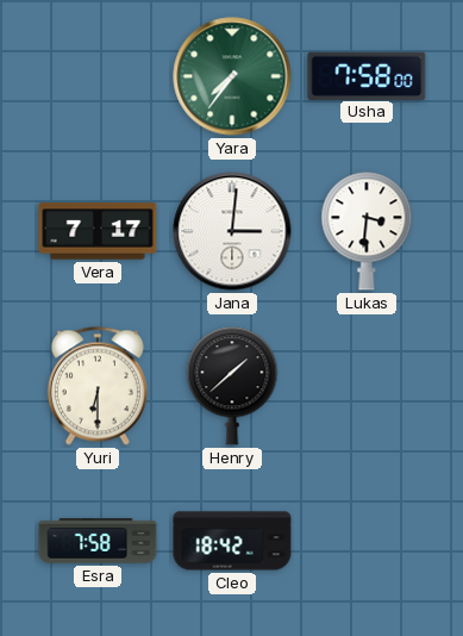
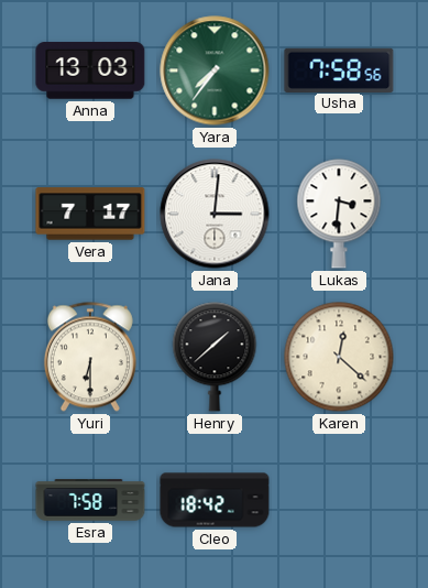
Anna: none -> 13:03
Usha: 7:58:00 -> 7:58:56
Karen: none -> 12:22
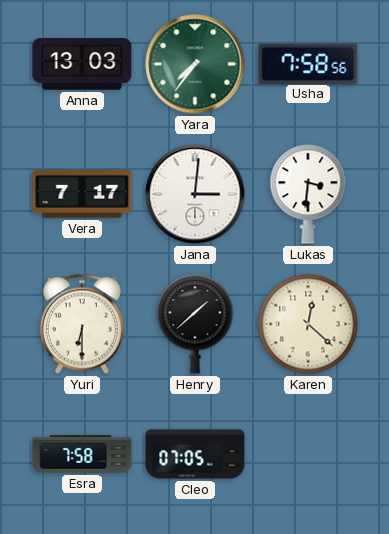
Cleo: 18:42 -> 07:05
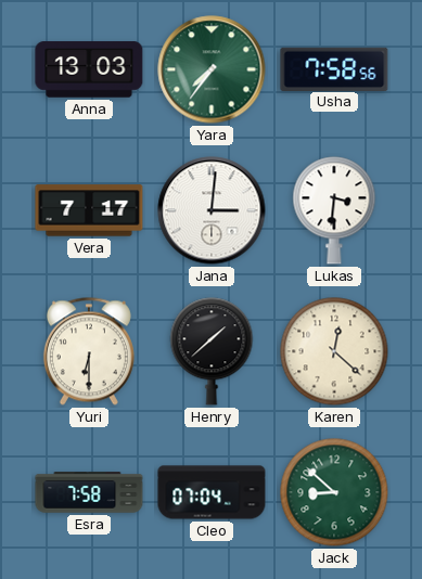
Cleo: 07:05 -> 07:04
Jack: none -> 8:52
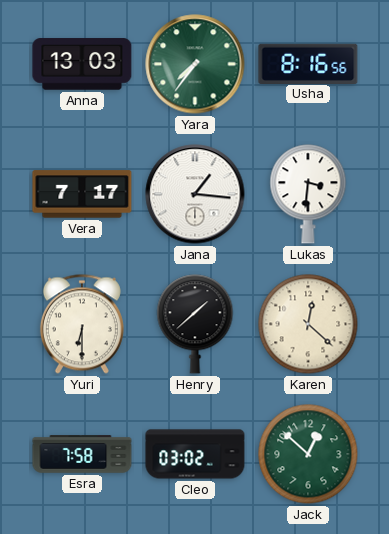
Usha: 7:58 -> 8:16
Jana: 3:01 -> 1:16
Cleo: 07:04 -> 03:02
Jack: 8:52 -> 12:52
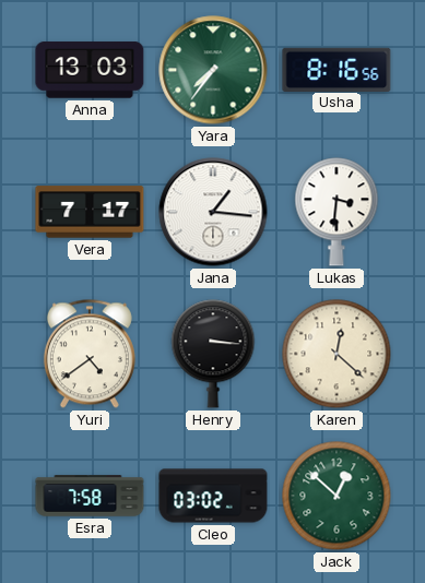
Yuri: 6:30 -> 4:39
Henry: 1:38 -> 3:16
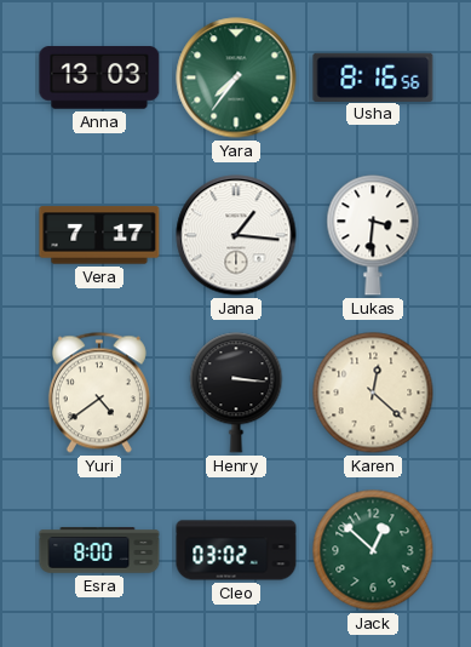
Esra: 7:58 -> 8:00
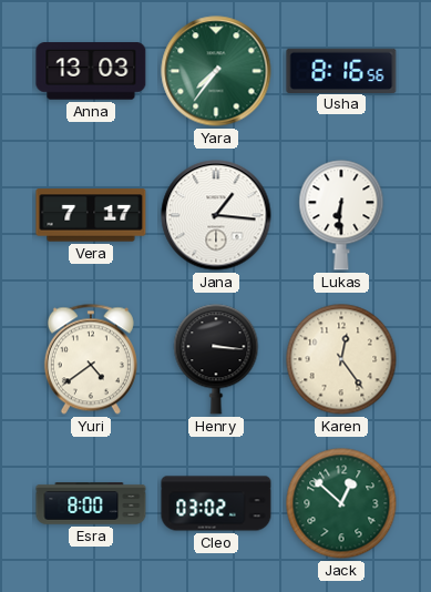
Lukas: 3:31 -> 6:31
Karen: 12:22 -> 12:24
